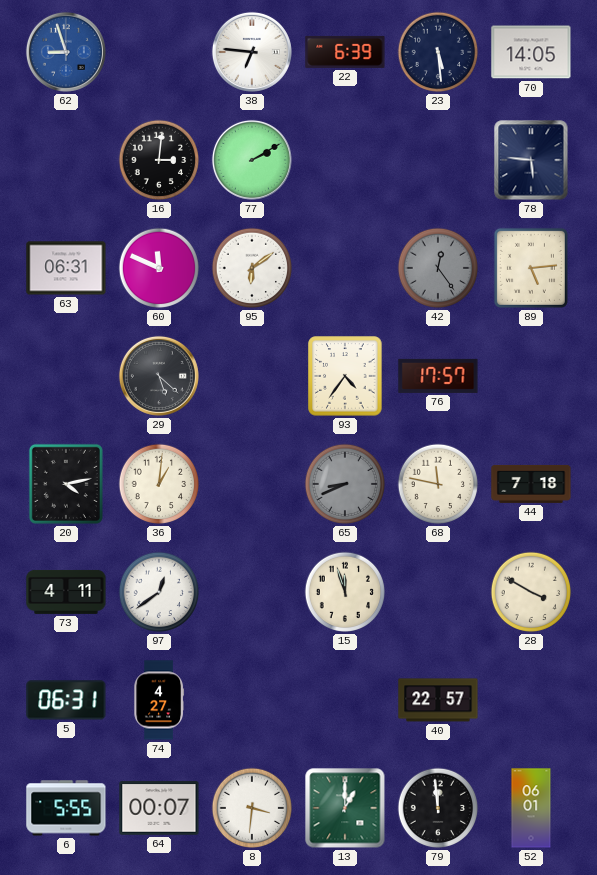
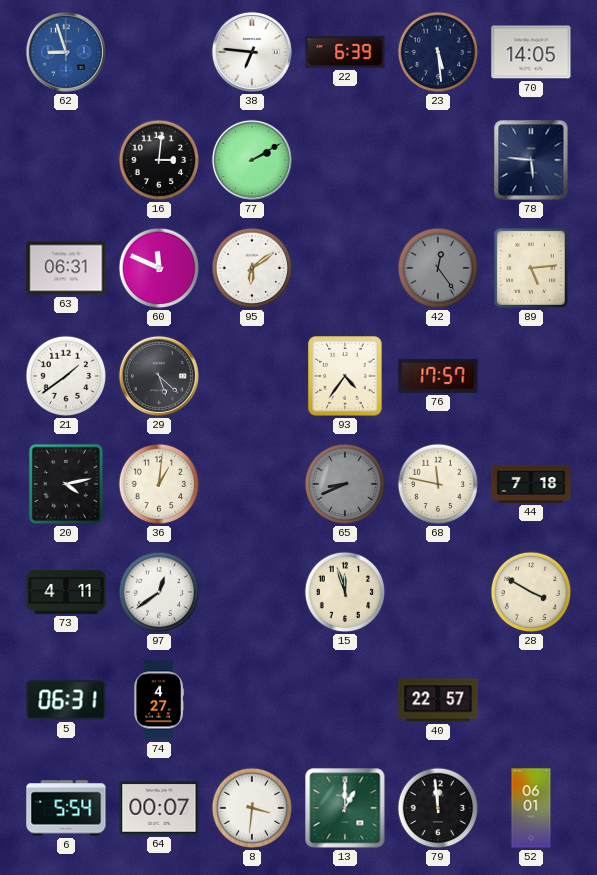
21: none -> 1:39
6: 5:55 -> 5:54
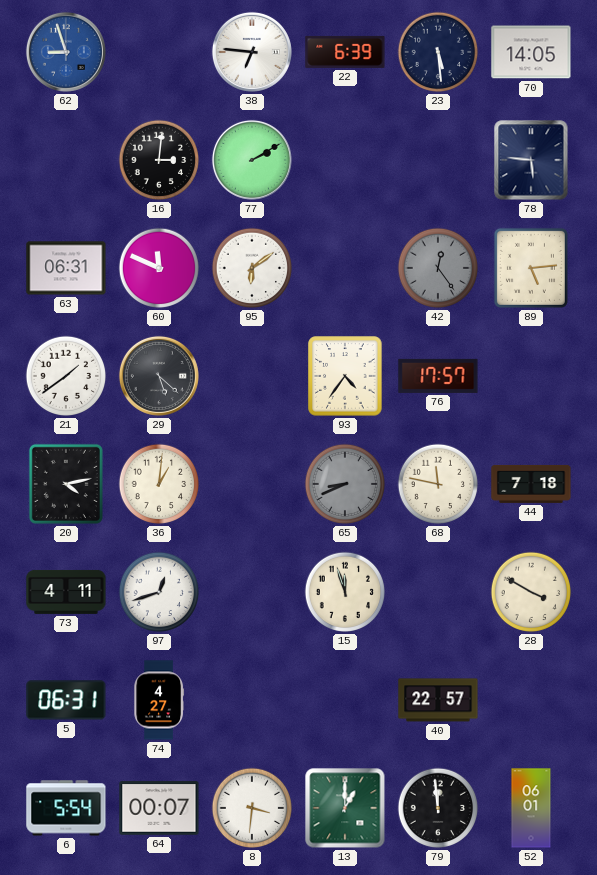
97: 12:39 -> 12:42
